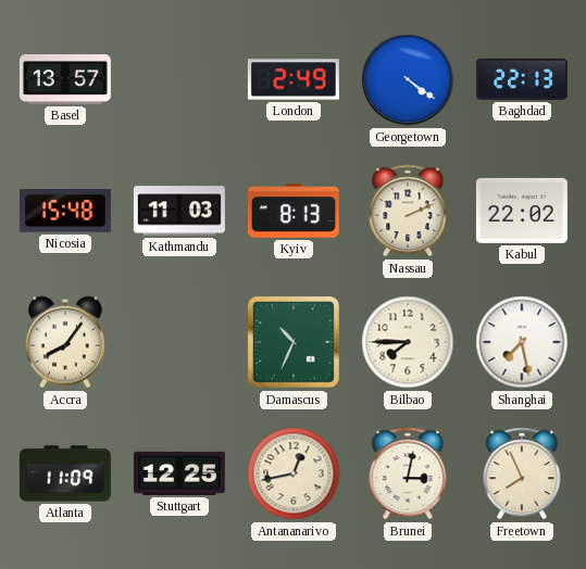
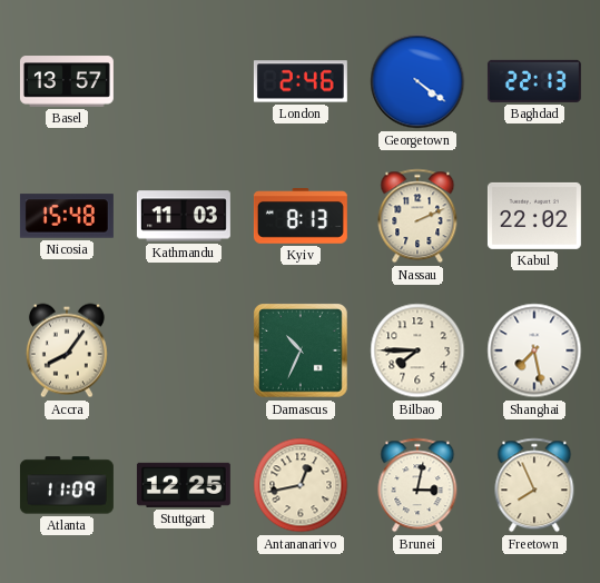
London: 2:49 -> 2:46
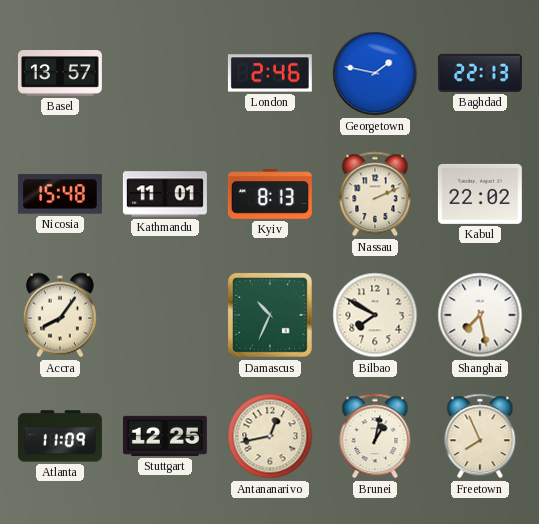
Georgetown: 4:21 -> 1:47
Kathmandu: 11:03 -> 11:01
Bilbao: 7:45 -> 7:50
Brunei: 3:02 -> 1:02
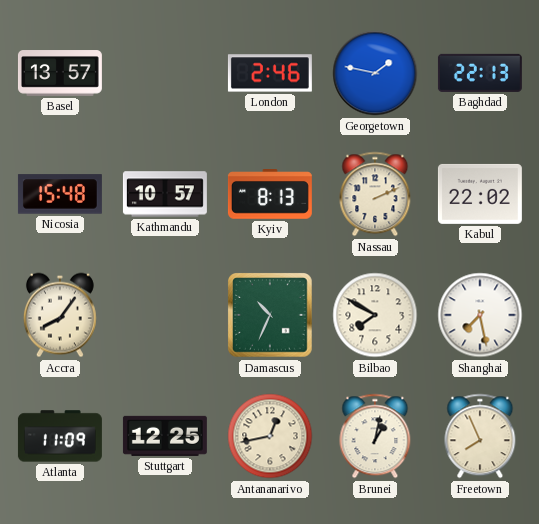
Kathmandu: 11:01 -> 10:57
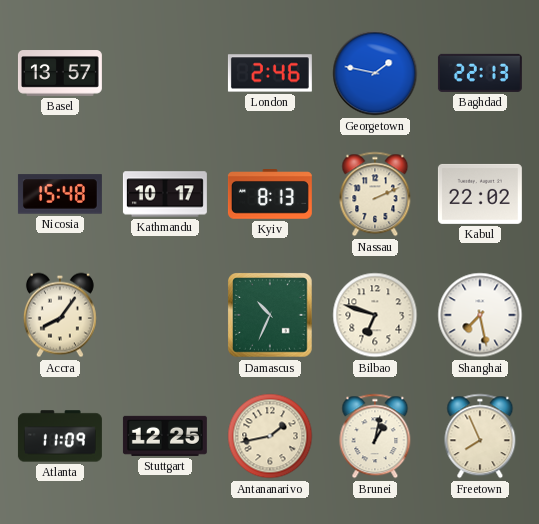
Kathmandu: 10:57 -> 10:17
Bilbao: 7:50 -> 6:48
Antananarivo: 12:43 -> 1:43
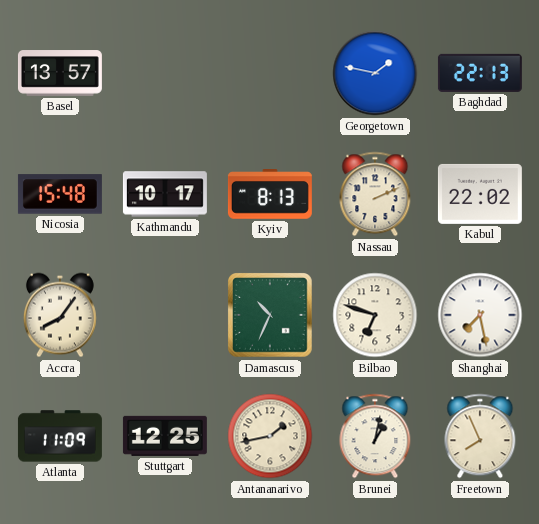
London: 2:46 -> none
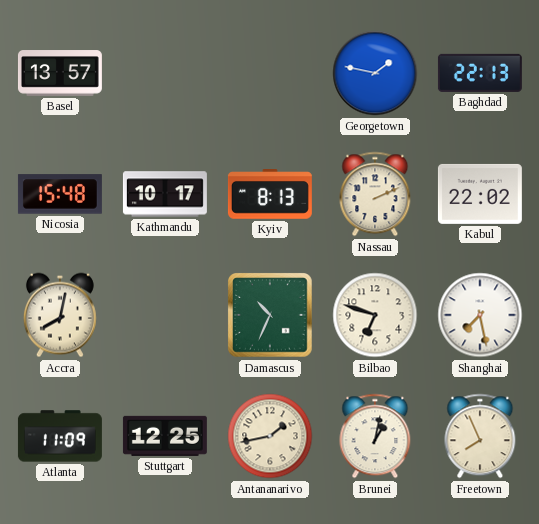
Accra: 8:06 -> 8:02
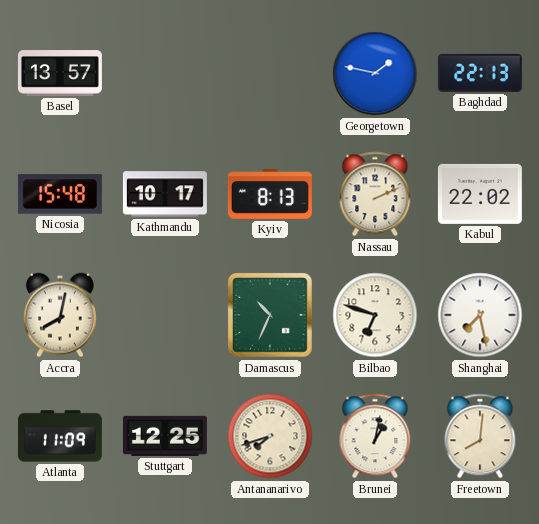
Antananarivo: 1:43 -> 7:42
Freetown: 7:56 -> 8:01
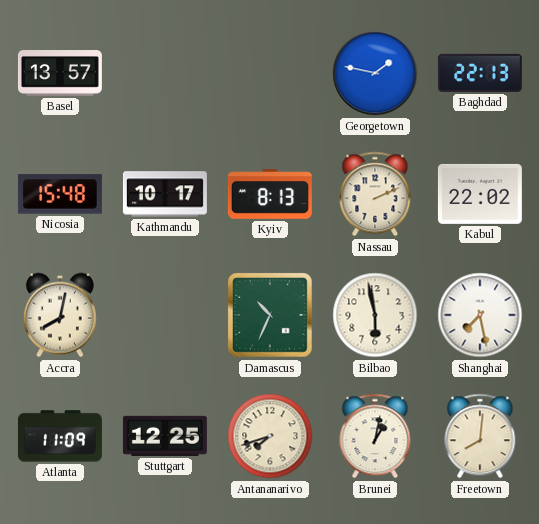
Bilbao: 6:48 -> 5:58
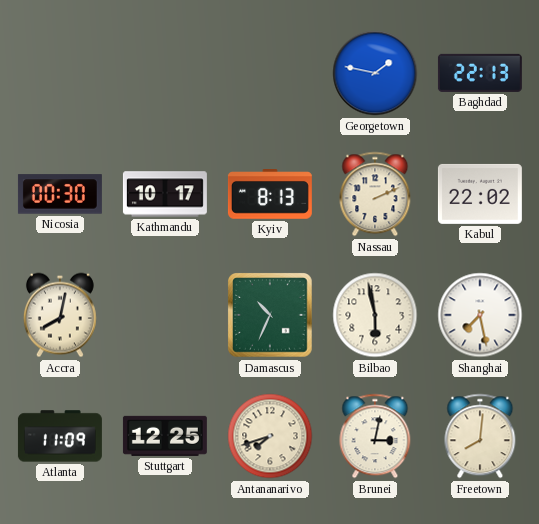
Basel: 13:57 -> none
Nicosia: 15:48 -> 00:30
Brunei: 1:02 -> 3:02
